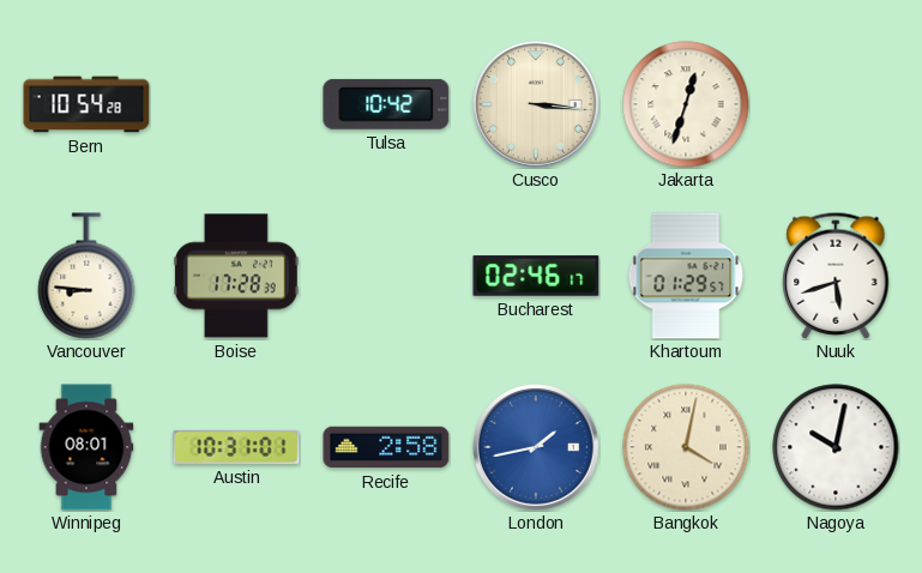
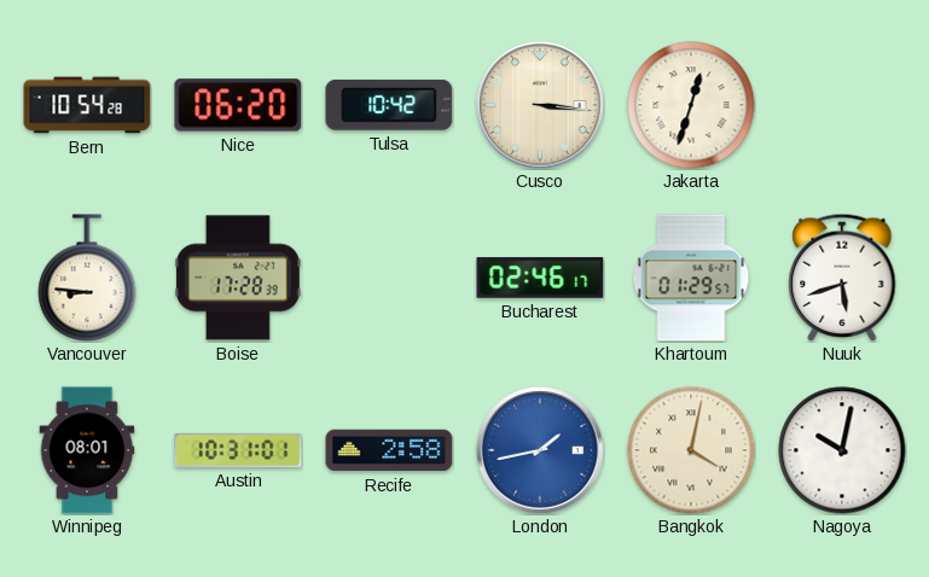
Nice: none -> 06:20
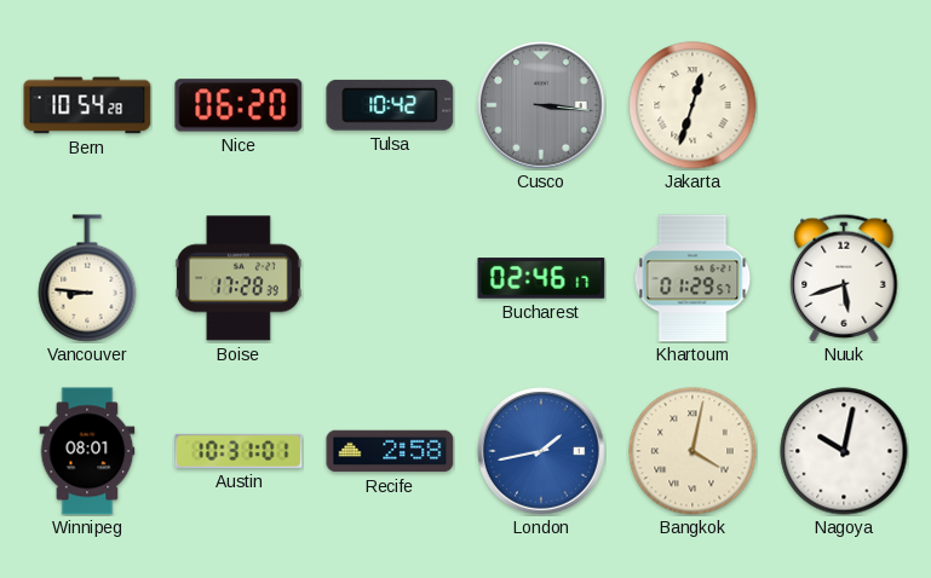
Cusco dial: cream -> grey
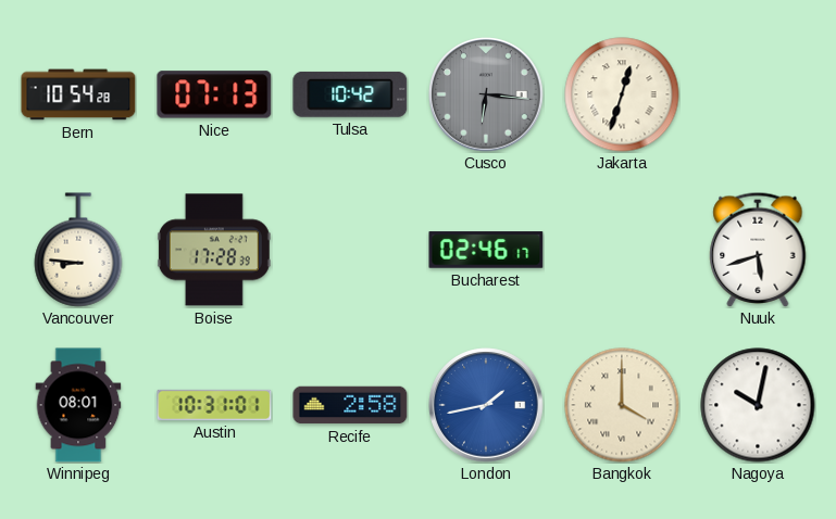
Nice: 06:20 -> 07:13
Cusco: 3:16 -> 6:16
Khartoum: 01:29 -> none
Bangkok: 4:02 -> 4:00
